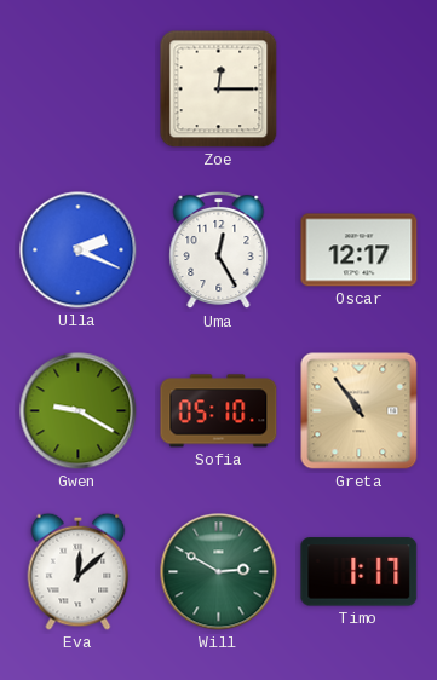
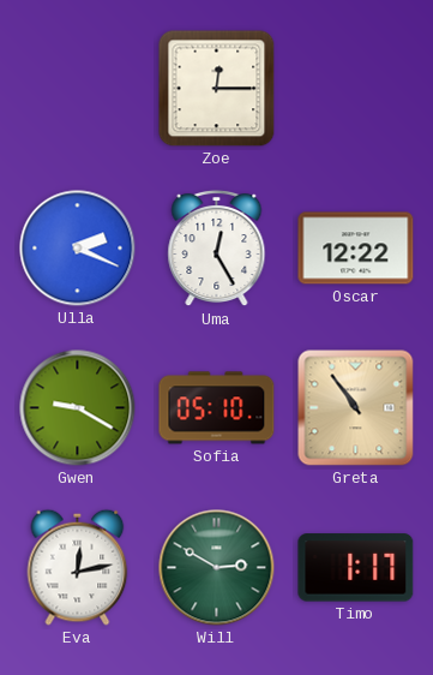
Oscar: 12:17 -> 12:22
Eva: 12:08 -> 12:13
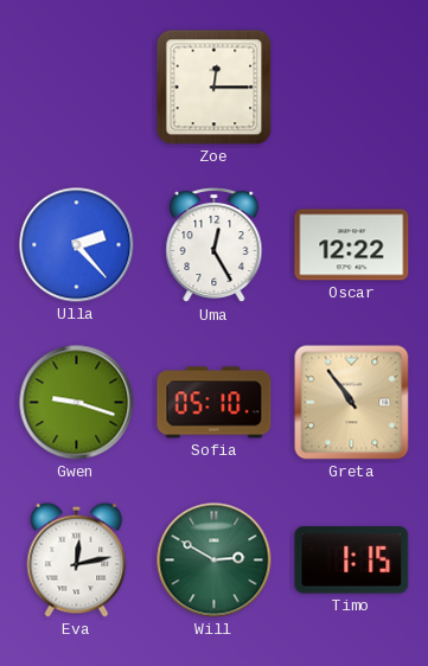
Ulla: 2:19 -> 2:23
Gwen: 9:20 -> 9:18
Timo: 1:17 -> 1:15
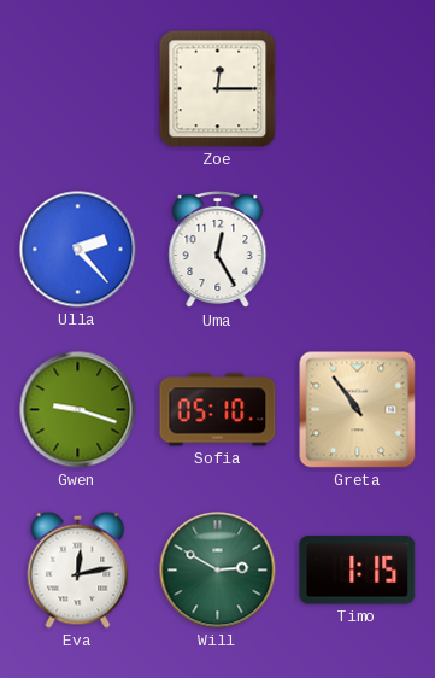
Oscar: 12:22 -> none
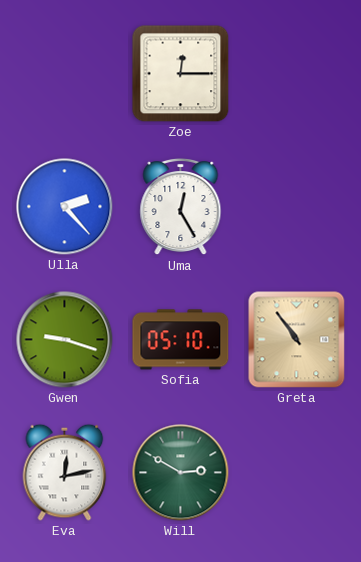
Timo: 1:15 -> none
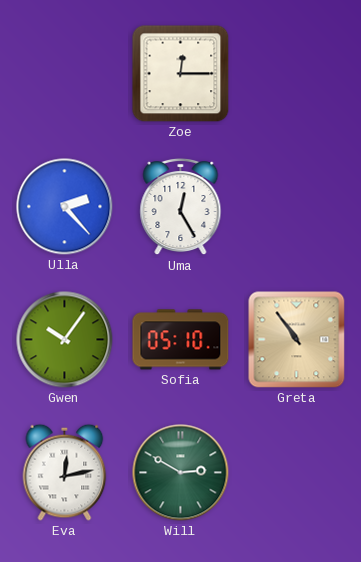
Gwen: 9:18 -> 10:06
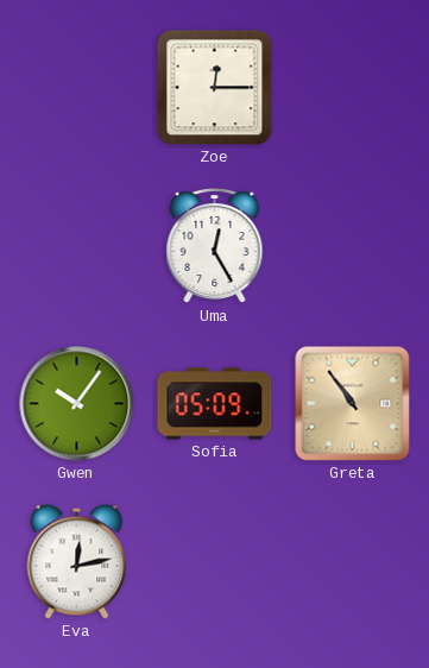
Ulla: 2:23 -> none
Sofia: 05:10 -> 05:09
Will: 2:50 -> none
